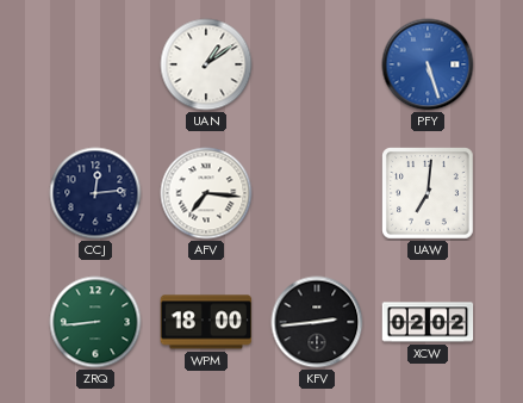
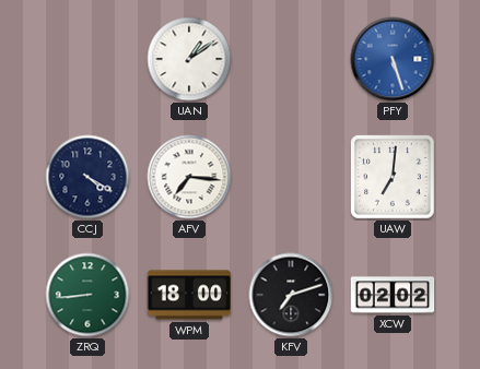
CCJ: 12:14 -> 4:20
KFV: 2:44 -> 7:12
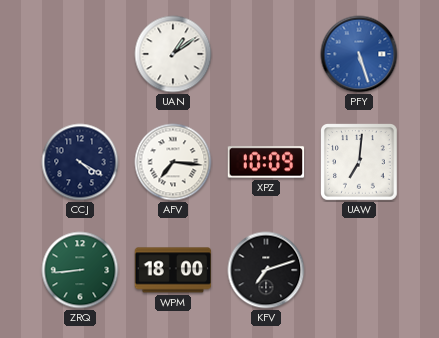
XPZ: none -> 10:09
XCW: 02:02 -> none
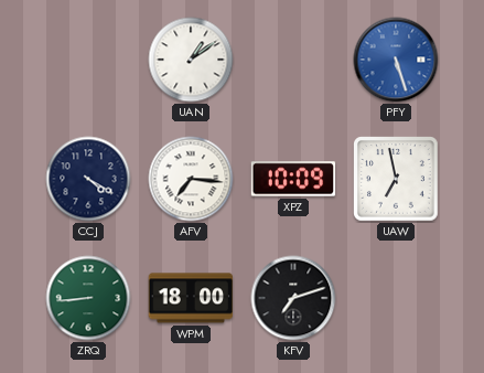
UAW: 7:01 -> 6:58
